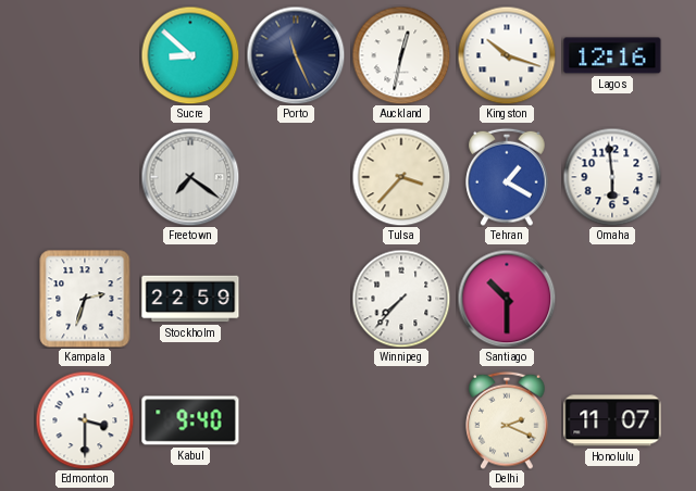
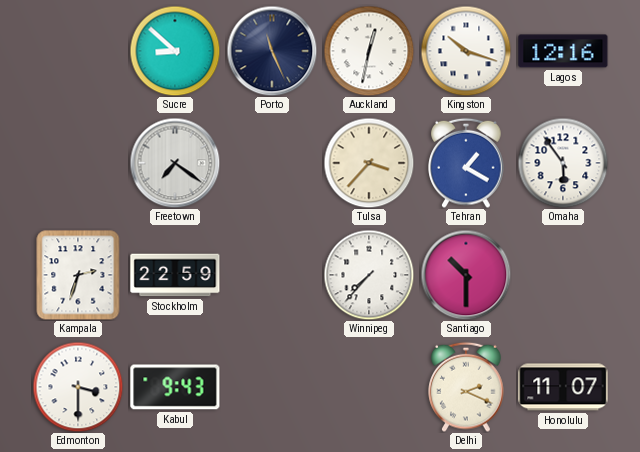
Omaha: 5:59 -> 5:54
Kabul: 9:40 -> 9:43
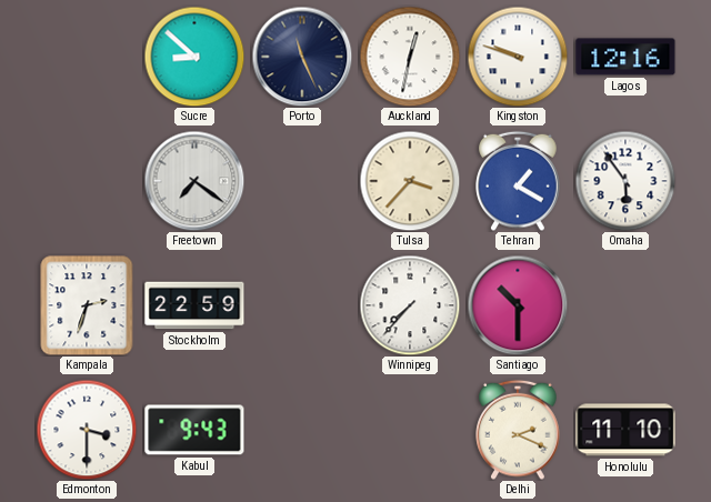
Kingston: 10:18 -> 9:48
Honolulu: 11:07 -> 11:10
